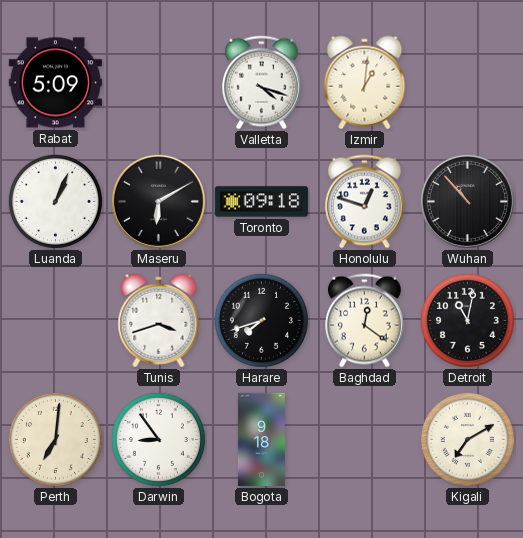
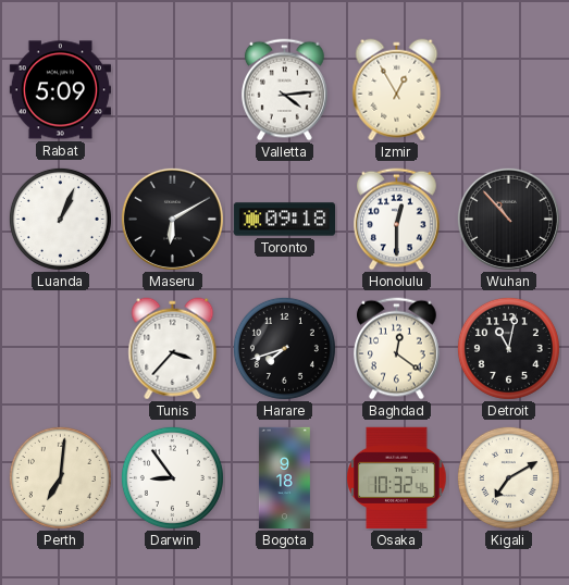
Valletta: 4:18 -> 4:14
Izmir: 1:01 -> 12:55
Honolulu: 12:48 -> 12:30
Tunis: 3:42 -> 3:37
Osaka: none -> 10:32
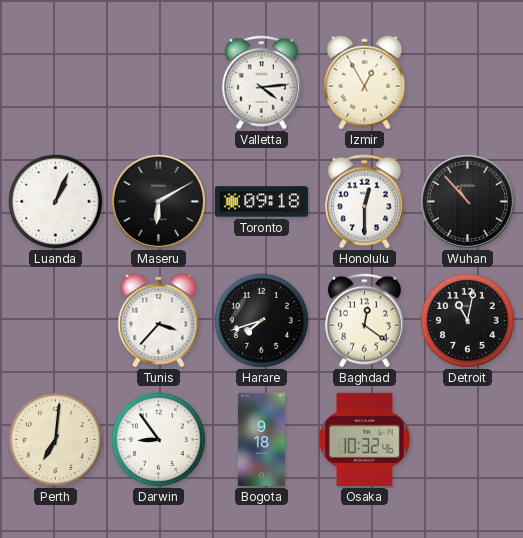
Rabat: 5:09 -> none
Kigali: 7:10 -> none
